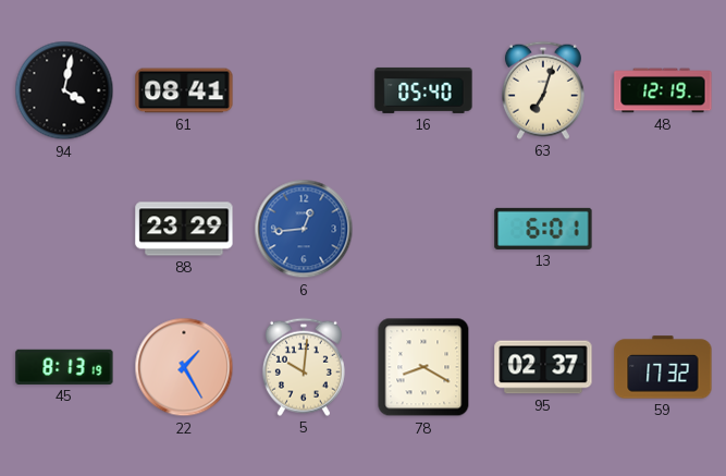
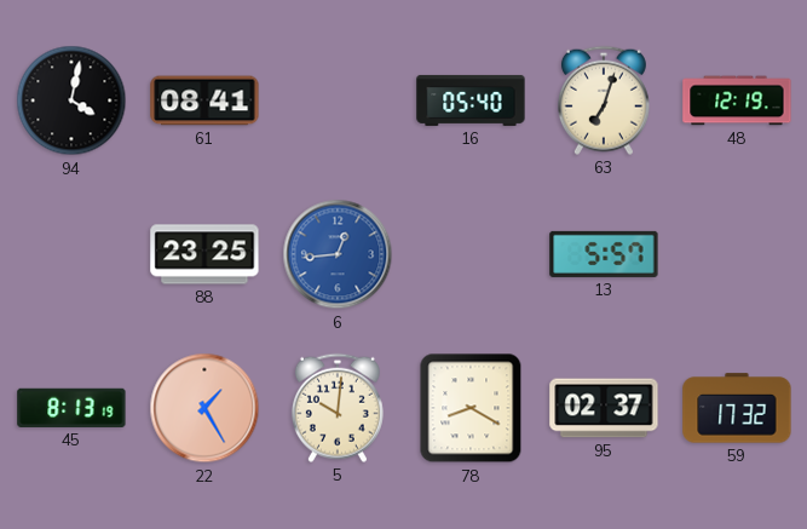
88: 23:29 -> 23:25
13: 6:01 -> 5:57
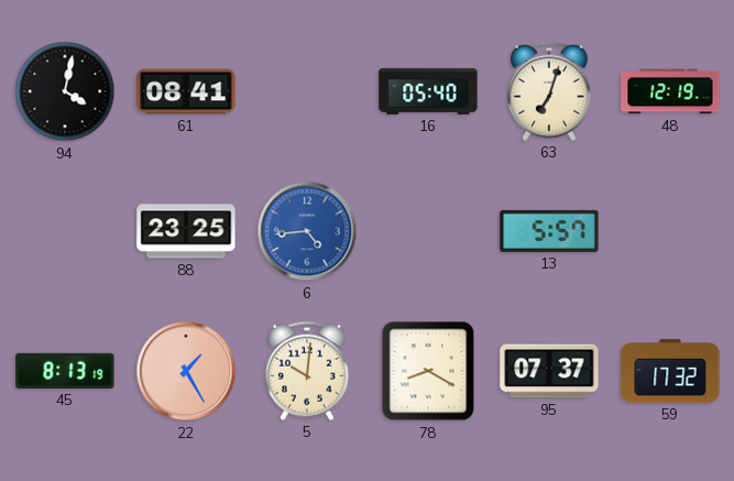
6: 12:44 -> 4:44
95: 02:37 -> 07:37
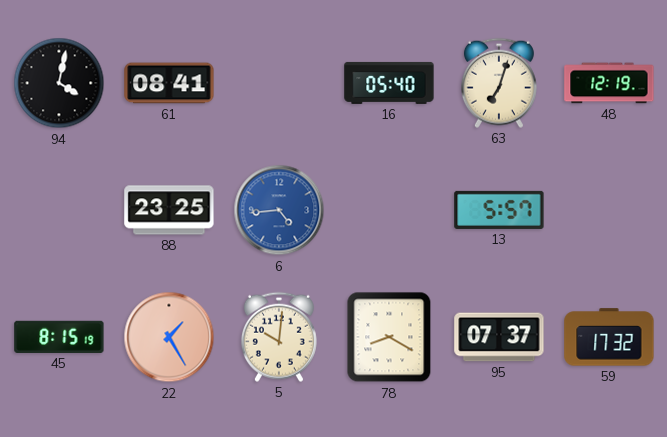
45: 8:13 -> 8:15
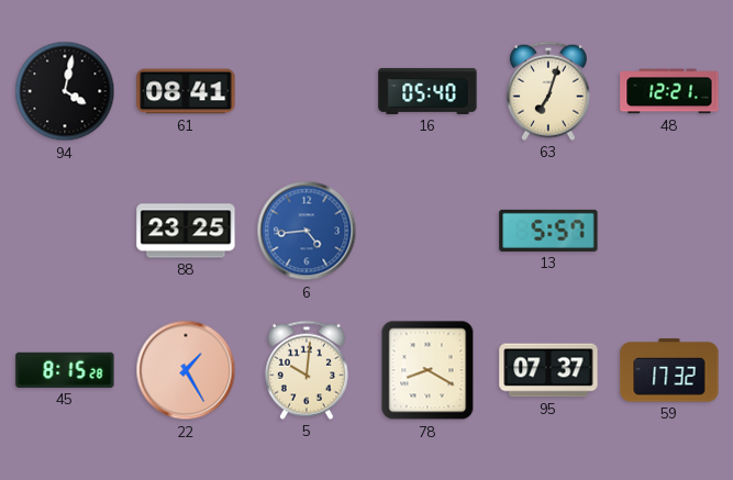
48: 12:19 -> 12:21
45: 8:15:19 -> 8:15:28
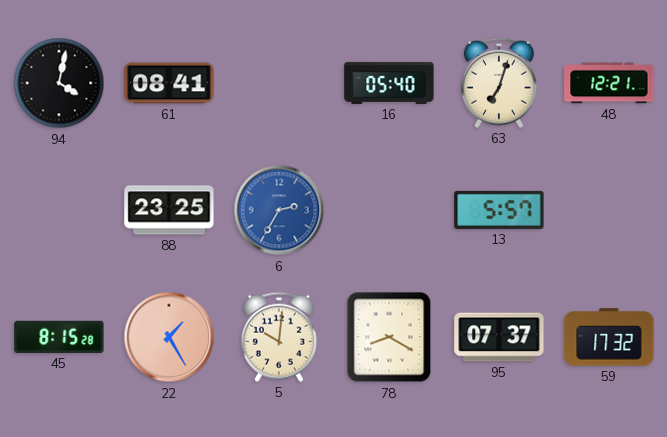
6: 4:44 -> 2:35
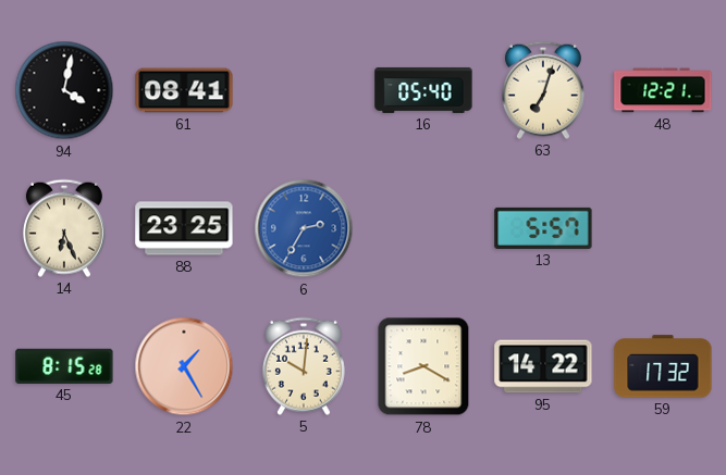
14: none -> 6:26
95: 07:37 -> 14:22
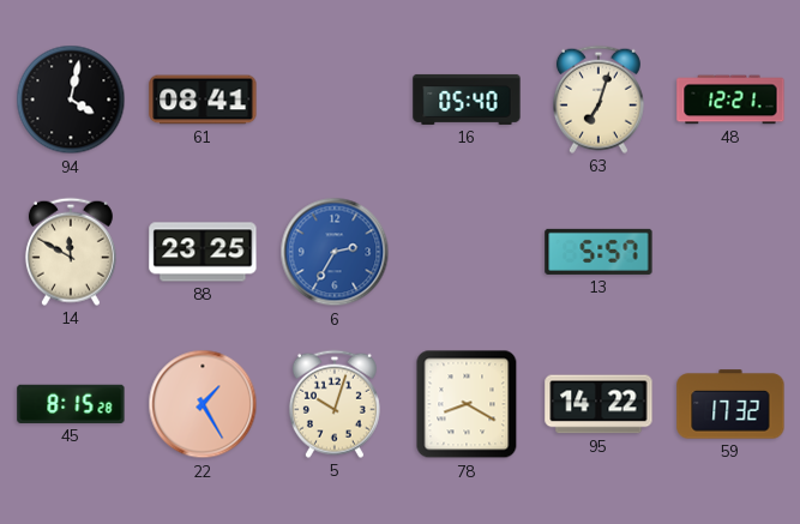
14: 6:26 -> 11:50
5: 10:01 -> 10:03
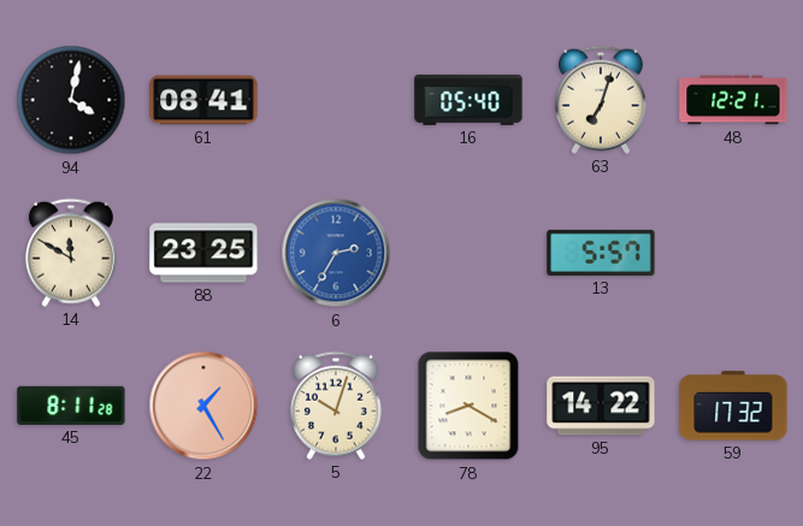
45: 8:15 -> 8:11
